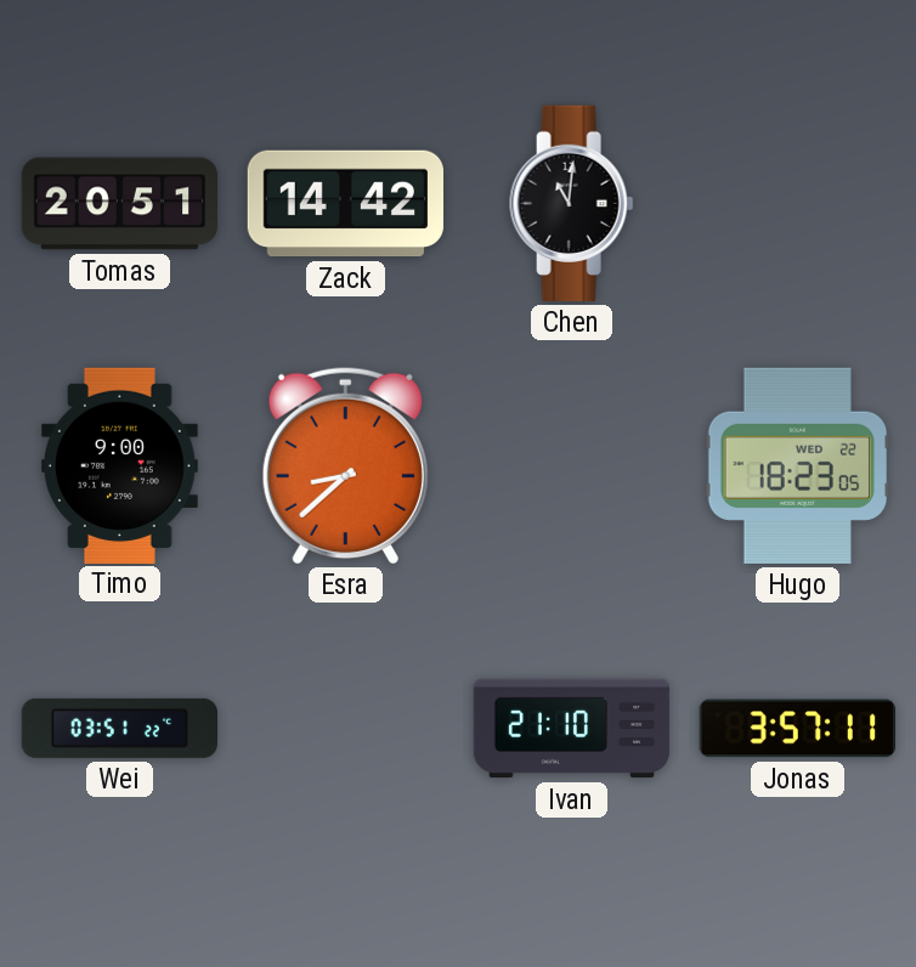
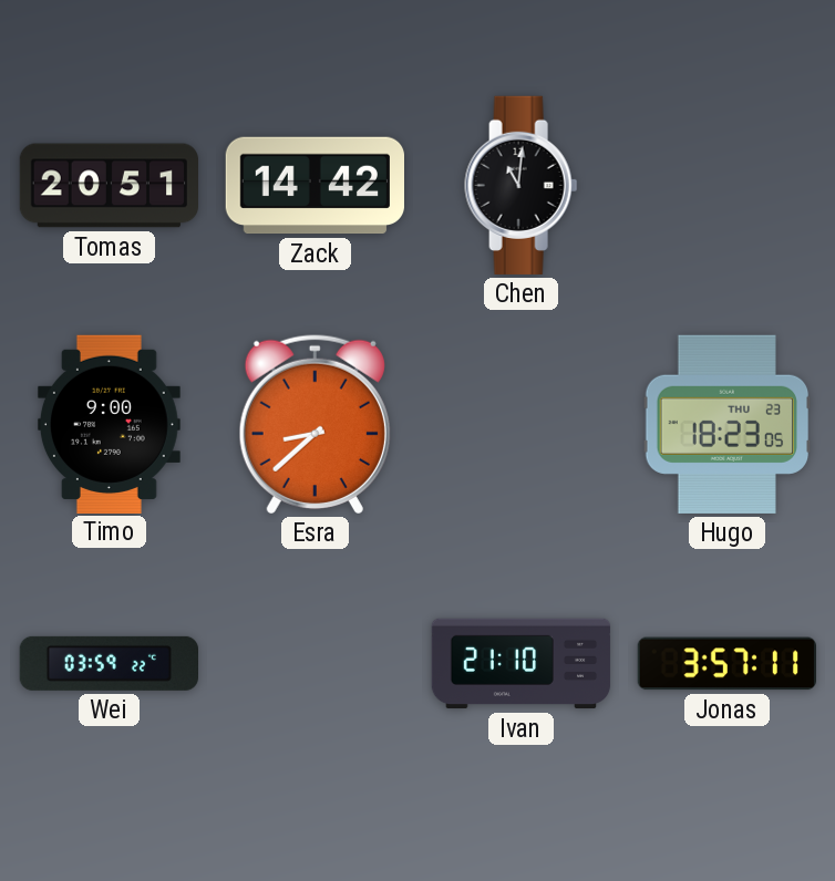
Hugo date: WED 22 -> THU 23
Wei: 03:51 -> 03:59
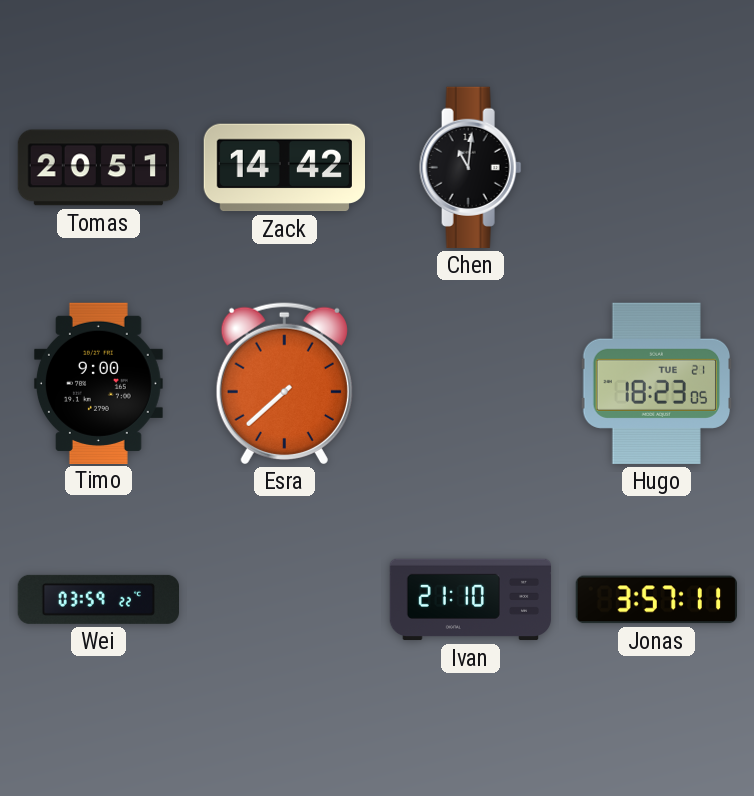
Esra: 8:38 -> 7:38
Hugo date: THU 23 -> TUE 21
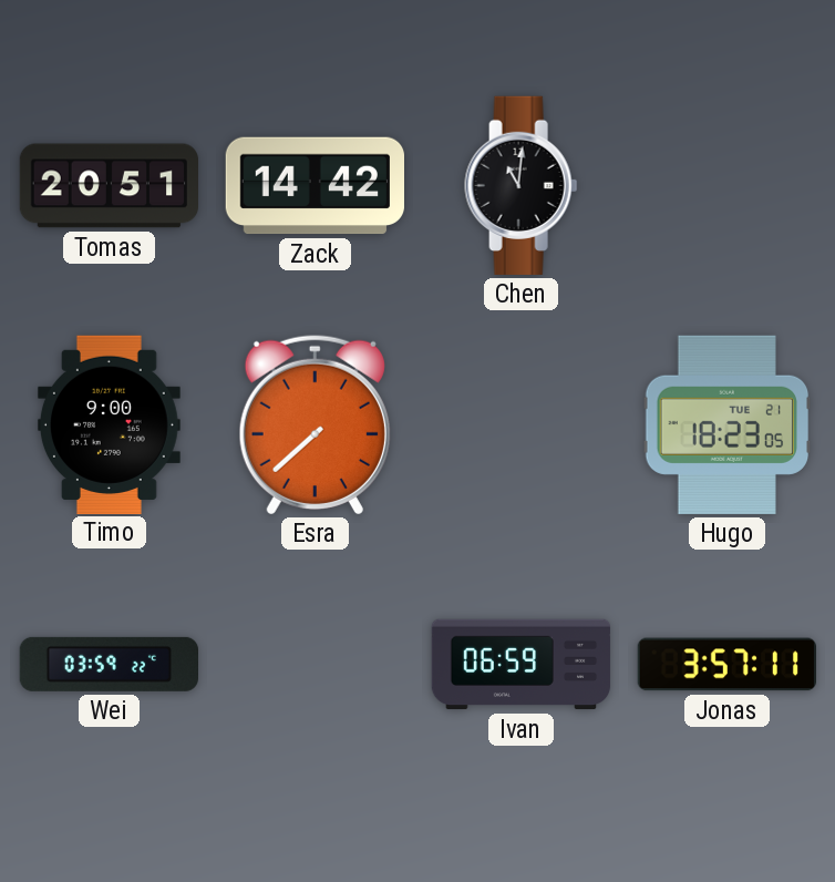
Ivan: 21:10 -> 06:59
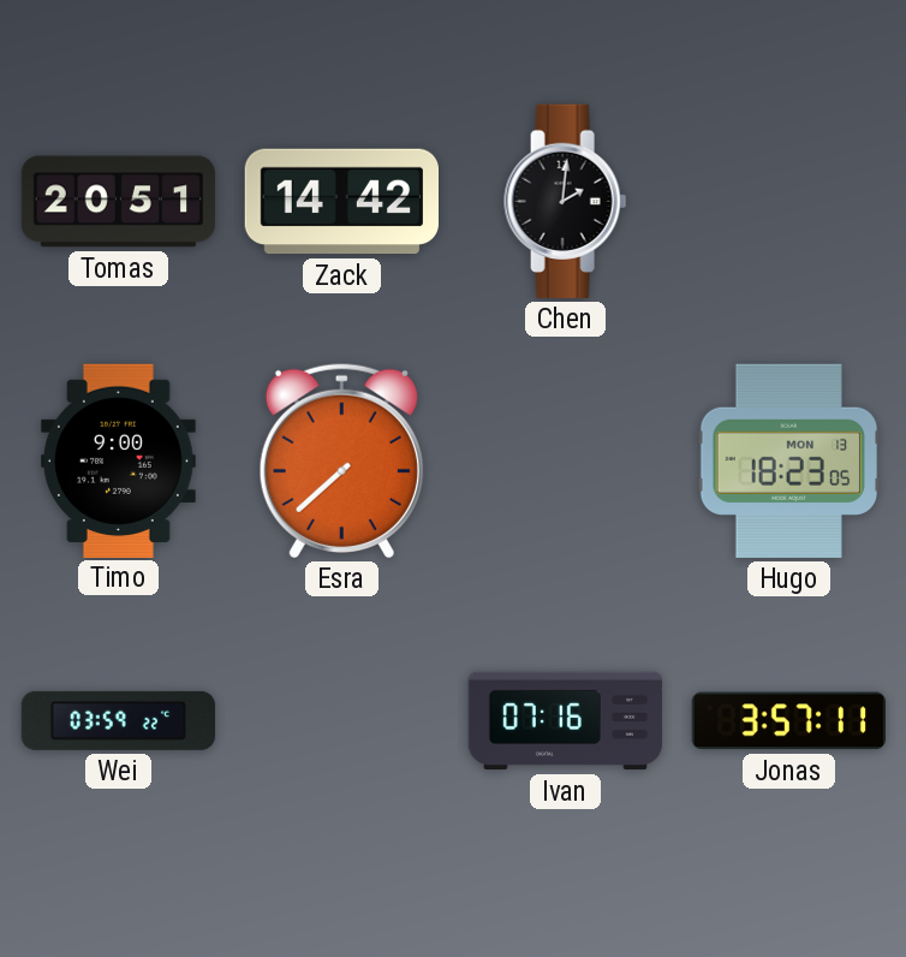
Chen: 11:01 -> 2:01
Hugo date: TUE 21 -> MON 13
Ivan: 06:59 -> 07:16
